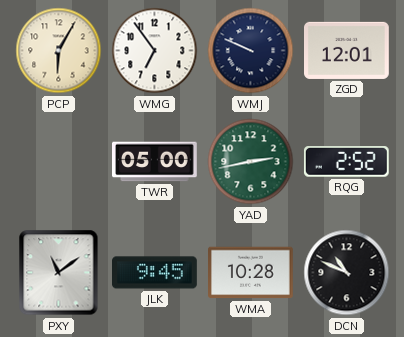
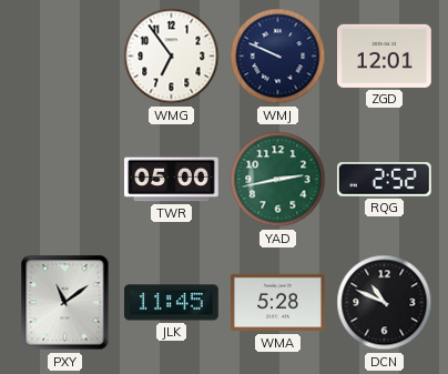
PCP: 6:05 -> none
JLK: 9:45 -> 11:45
WMA: 10:28 -> 5:28
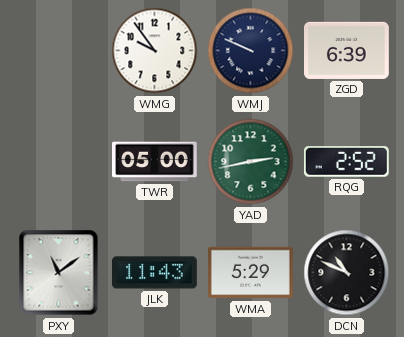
WMG: 6:54 -> 9:54
ZGD: 12:01 -> 6:39
JLK: 11:45 -> 11:43
WMA: 5:28 -> 5:29
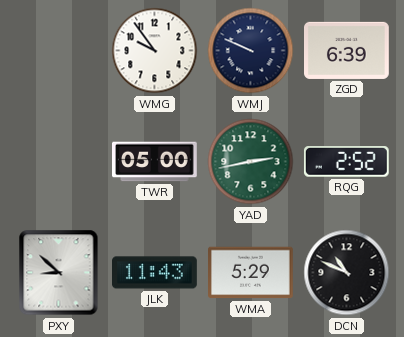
PXY: 11:09 -> 8:52
